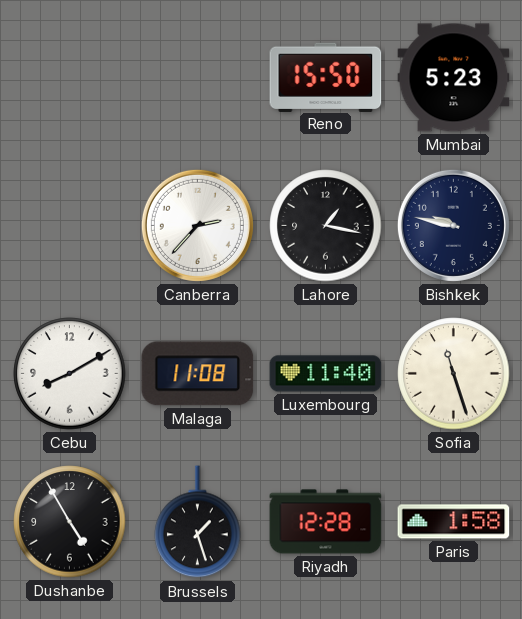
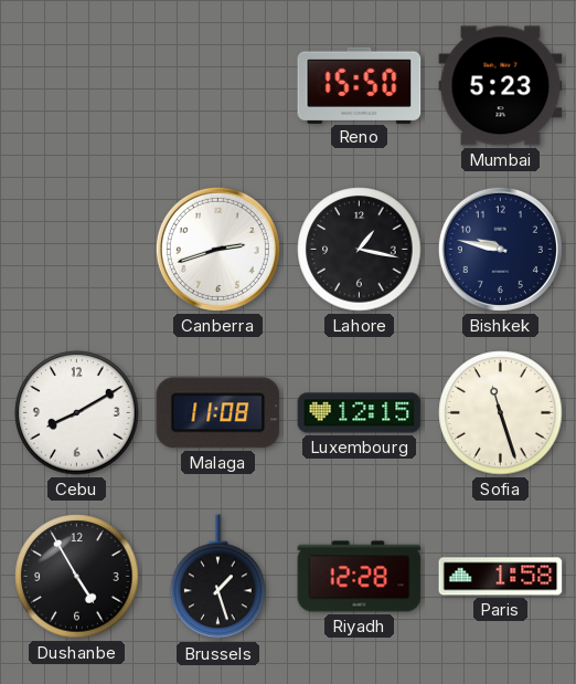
Canberra: 2:37 -> 2:42
Luxembourg: 11:40 -> 12:15
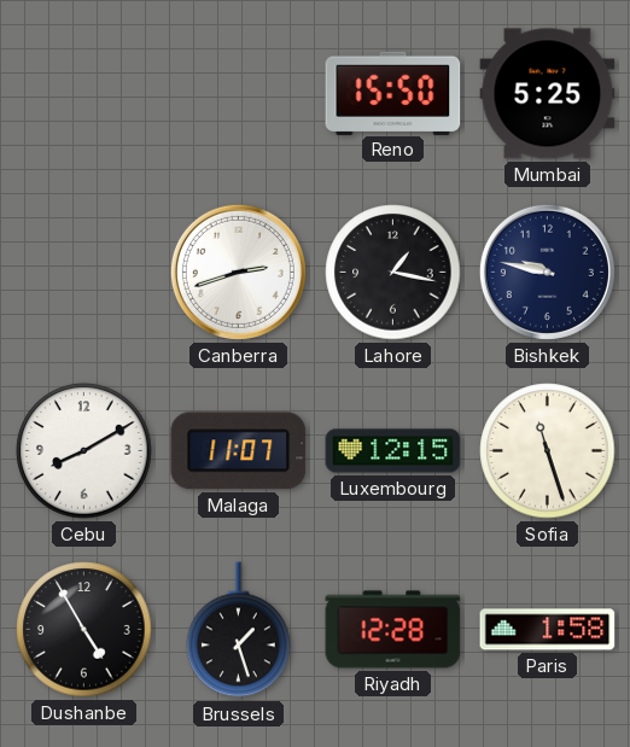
Mumbai: 5:23 -> 5:25
Malaga: 11:08 -> 11:07
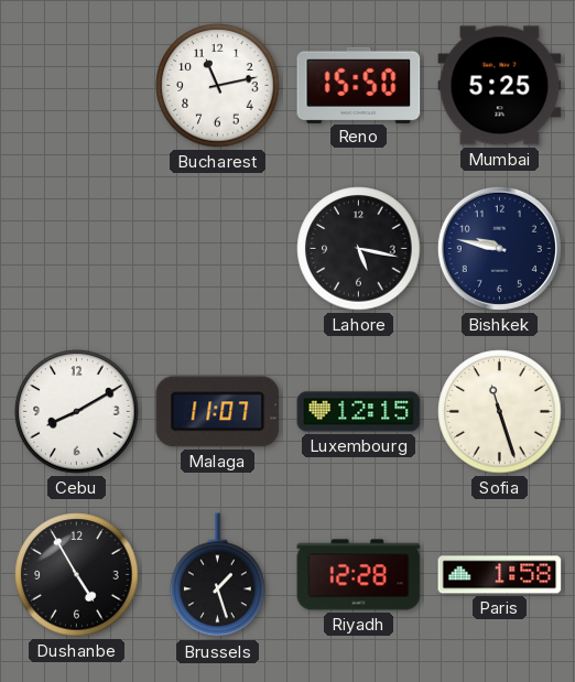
Bucharest: none -> 11:13
Canberra: 2:42 -> none
Lahore: 1:17 -> 5:17
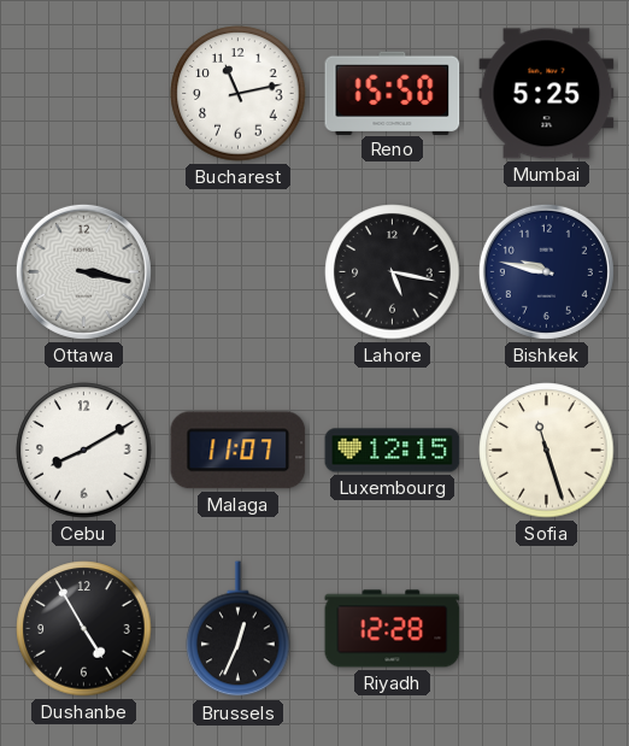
Ottawa: none -> 3:17
Brussels: 1:27 -> 12:34
Paris: 1:58 -> none
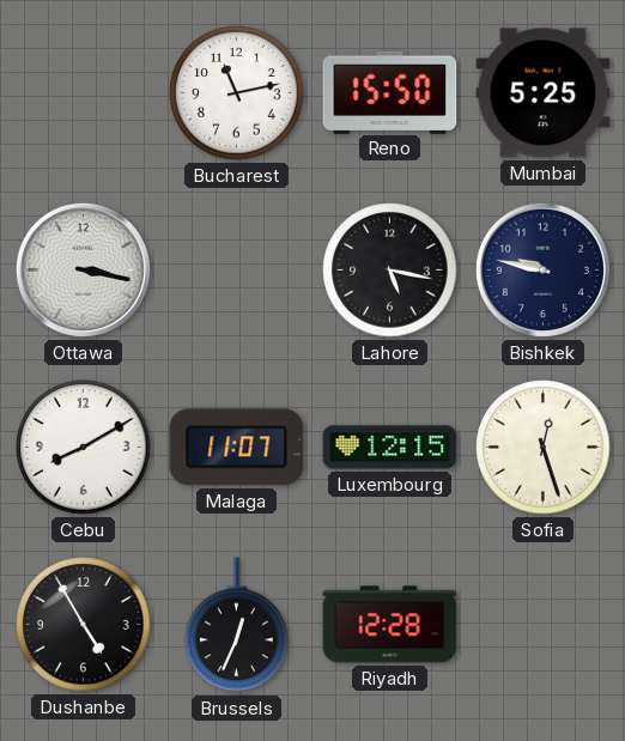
Sofia: 11:27 -> 12:27
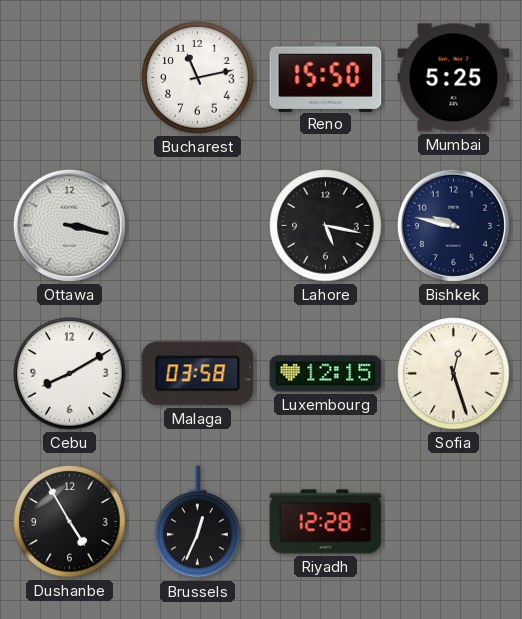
Malaga: 11:07 -> 03:58
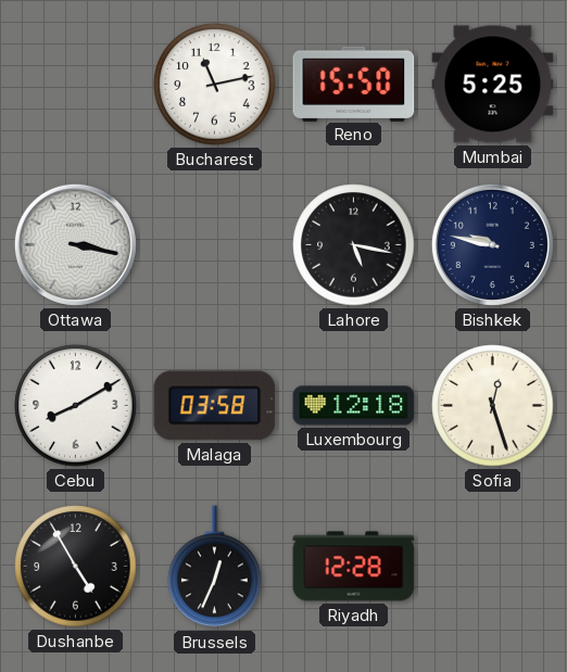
Luxembourg: 12:15 -> 12:18
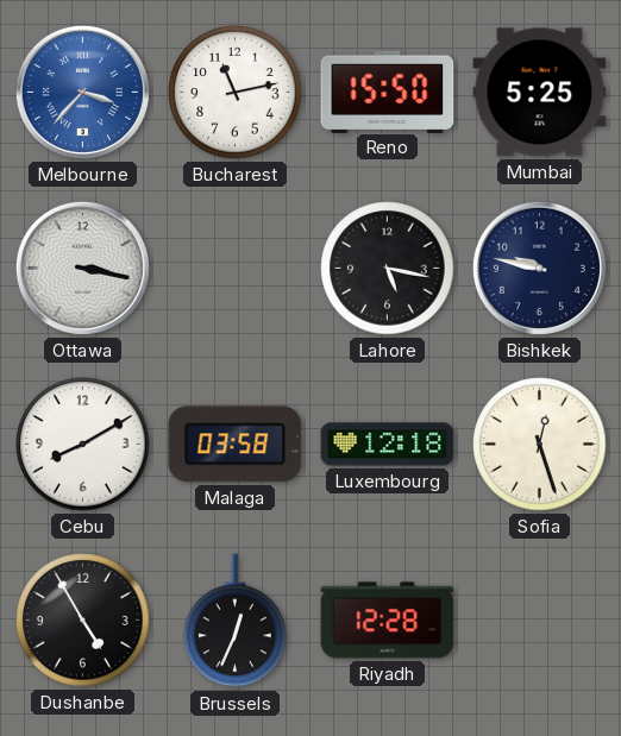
Melbourne: none -> 3:37
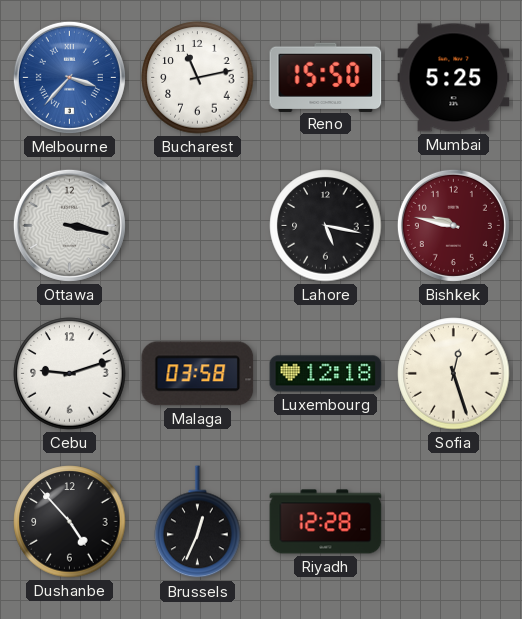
Bishkek dial: navy -> burgundy
Cebu: 8:10 -> 9:12
Dushanbe: 4:55 -> 4:53
